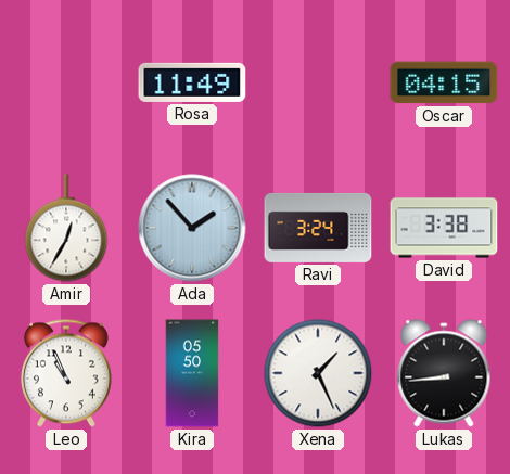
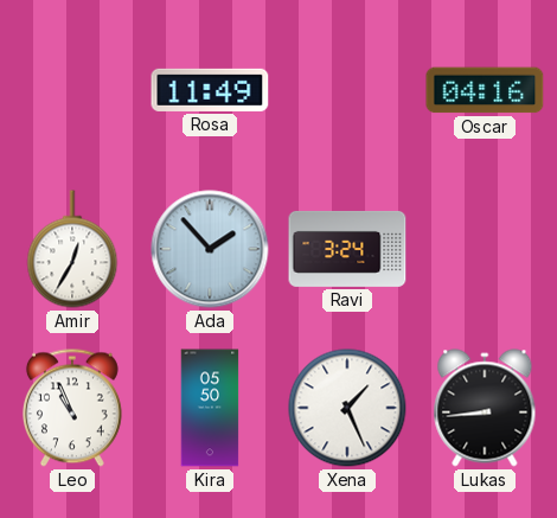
Oscar: 04:15 -> 04:16
David: 3:38 -> none
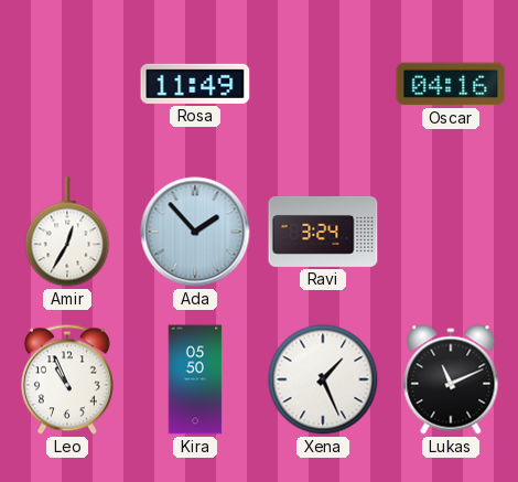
Lukas: 8:44 -> 11:11
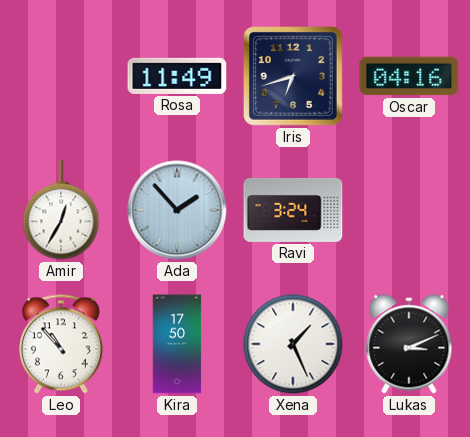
Iris: none -> 6:42
Leo: 10:56 -> 10:53
Kira: 05:50 -> 17:50
Lukas: 11:11 -> 3:11
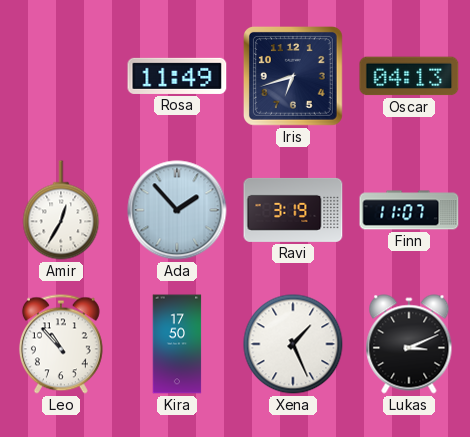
Oscar: 04:16 -> 04:13
Ravi: 3:24 -> 3:19
Finn: none -> 11:07
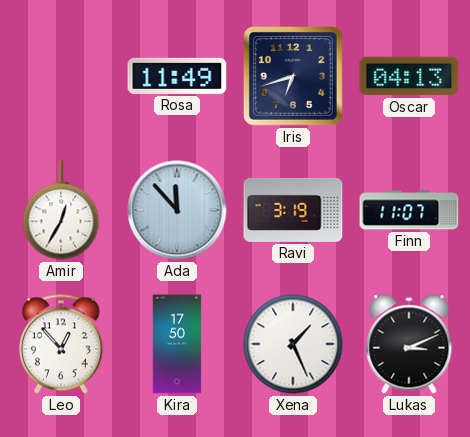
Ada: 1:53 -> 11:53
Leo: 10:53 -> 12:53
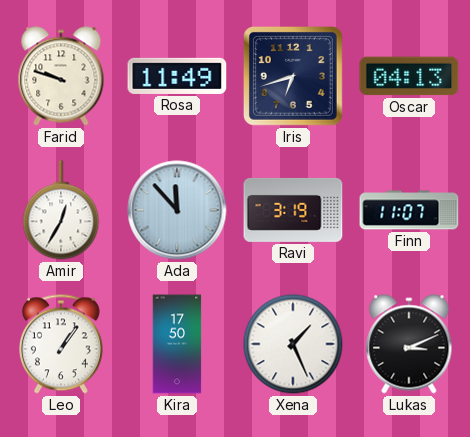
Farid: none -> 9:48
Leo: 12:53 -> 1:06
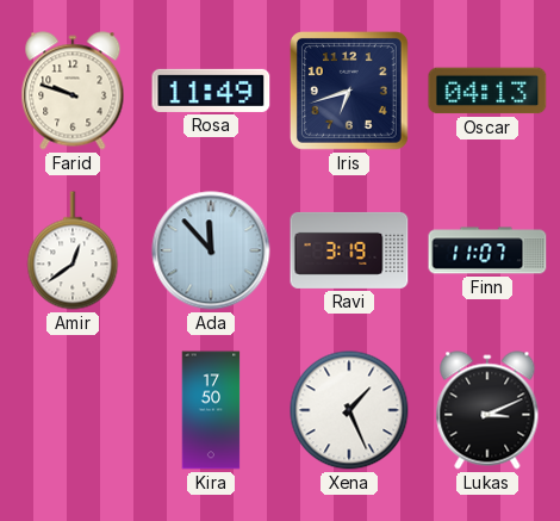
Amir: 12:35 -> 12:39
Leo: 1:06 -> none
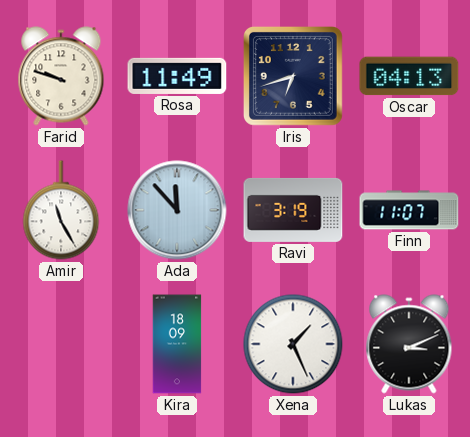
Amir: 12:39 -> 11:25
Kira: 17:50 -> 18:09
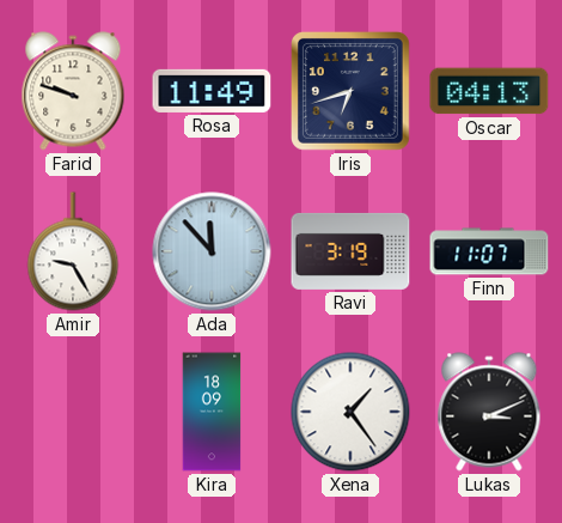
Amir: 11:25 -> 9:25
Xena: 1:26 -> 1:24
